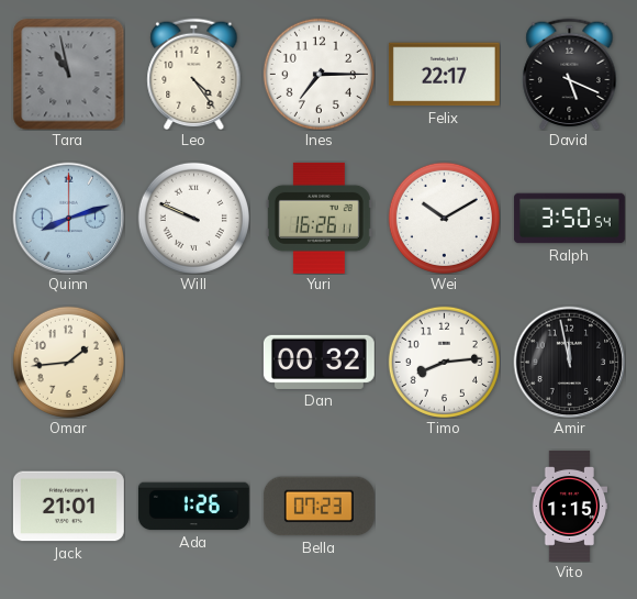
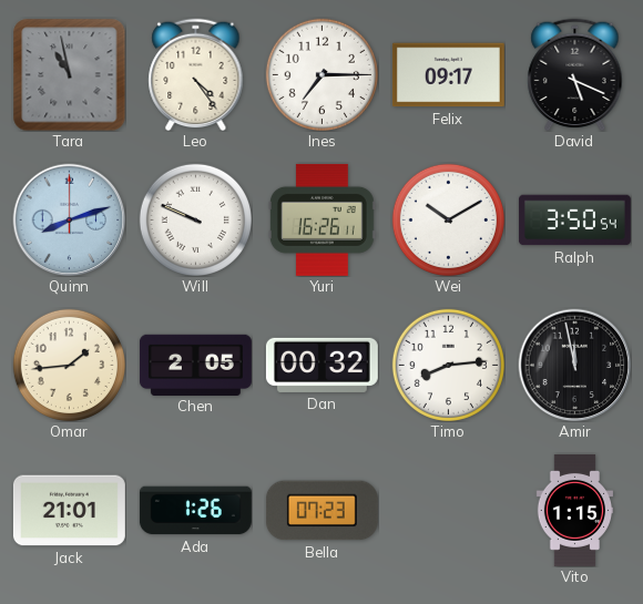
Felix: 22:17 -> 09:17
Chen: none -> 2:05
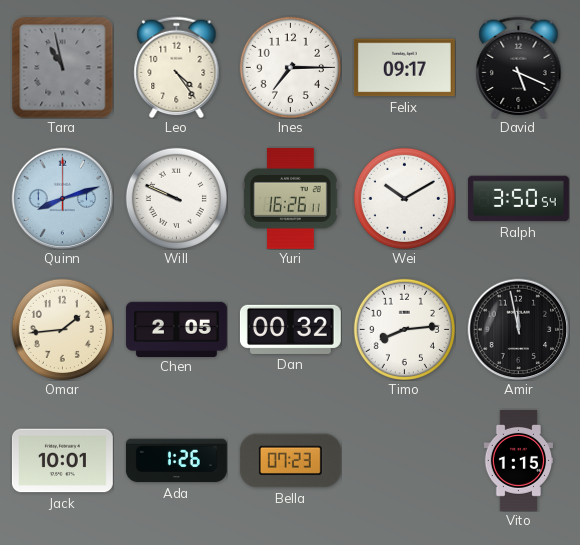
Jack: 21:01 -> 10:01
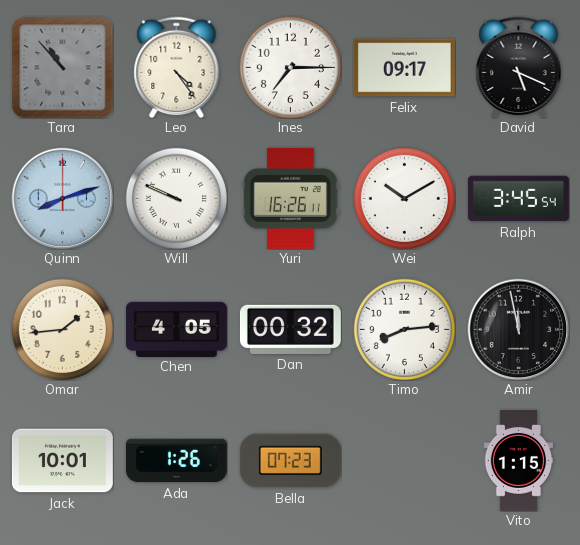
Tara: 10:58 -> 10:53
Ralph: 3:50 -> 3:45
Chen: 2:05 -> 4:05
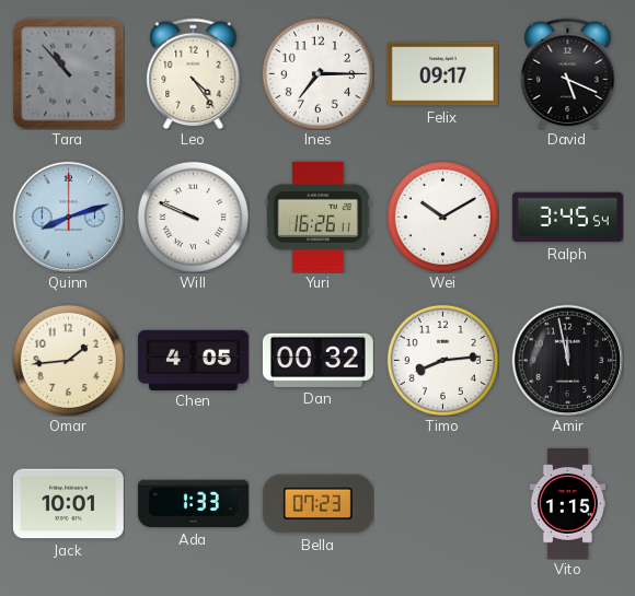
Ada: 1:26 -> 1:33
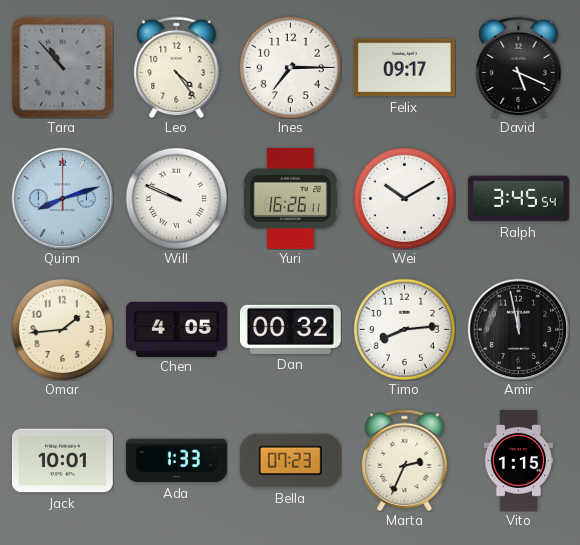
Marta: none -> 2:34
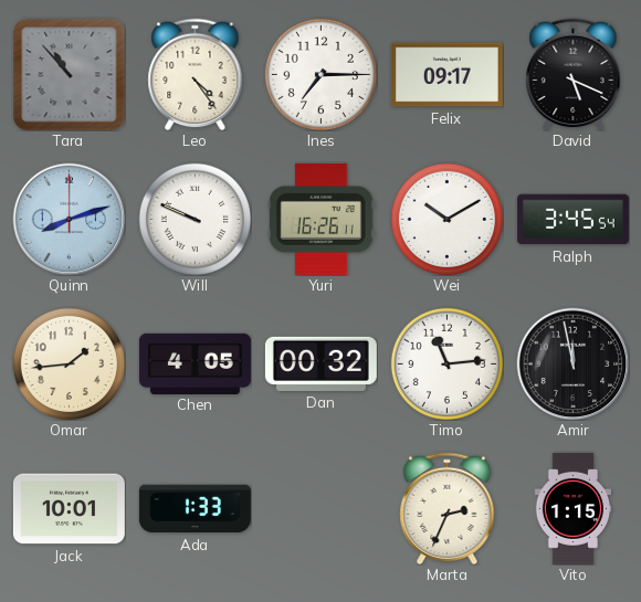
Timo: 8:14 -> 11:14
Bella: 07:23 -> none
